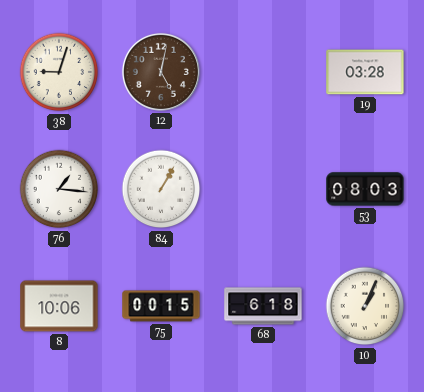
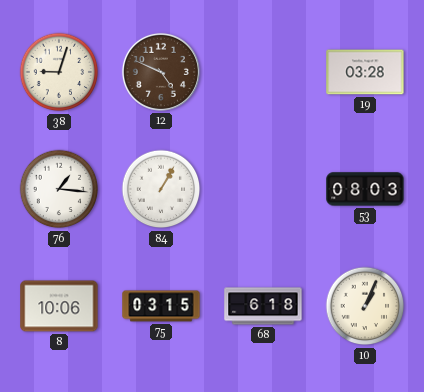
12: 5:02 -> 4:49
75: 00:15 -> 03:15
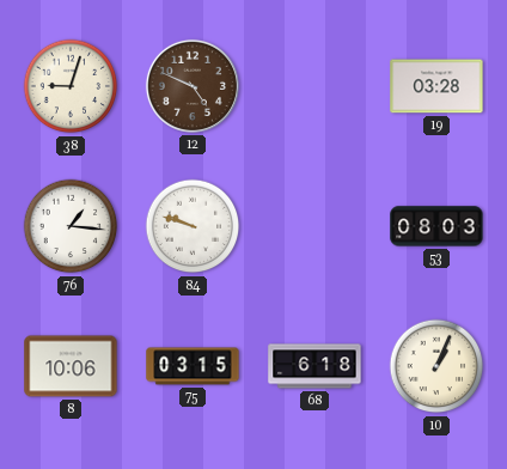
84: 1:05 -> 9:48
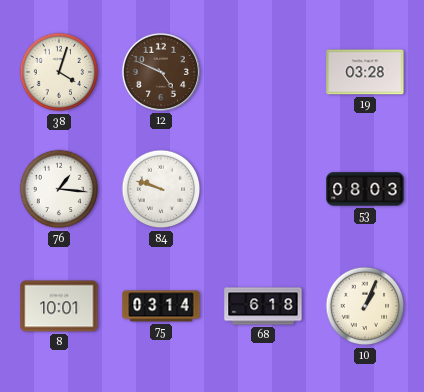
38: 9:03 -> 4:03
8: 10:06 -> 10:01
75: 03:15 -> 03:14
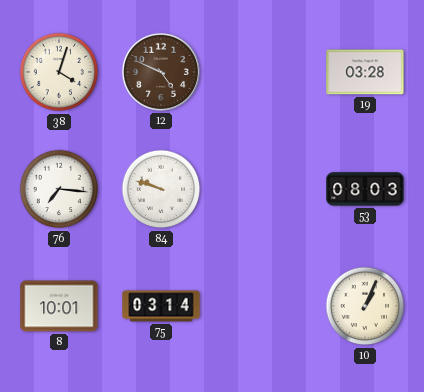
76: 1:16 -> 7:16
68: 6:18 -> none
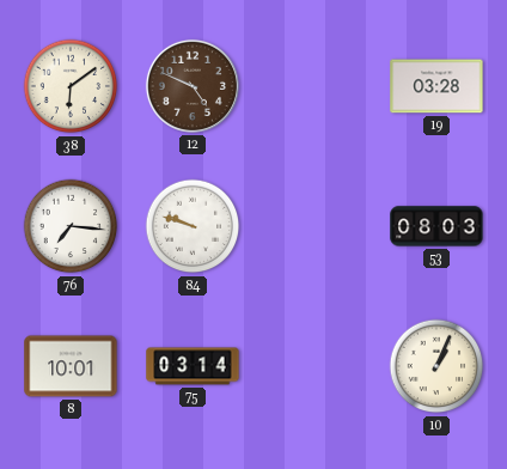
38: 4:03 -> 6:09
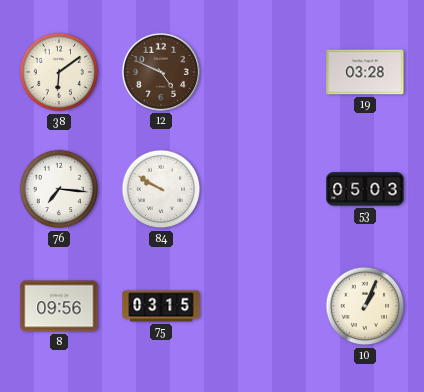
84: 9:48 -> 9:50
53: 08:03 -> 05:03
8: 10:01 -> 09:56
75: 03:14 -> 03:15
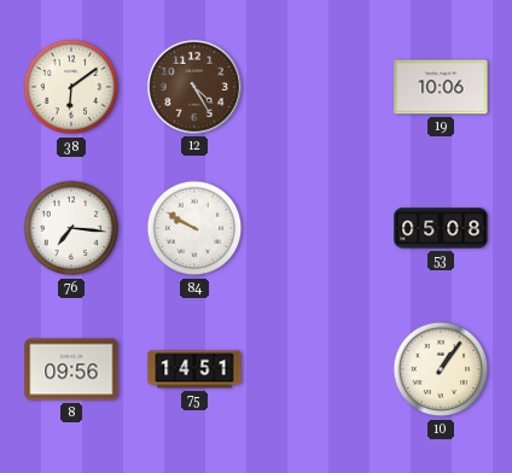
12: 4:49 -> 4:25
19: 03:28 -> 10:06
53: 05:03 -> 05:08
75: 03:15 -> 14:51
10: 1:04 -> 1:06
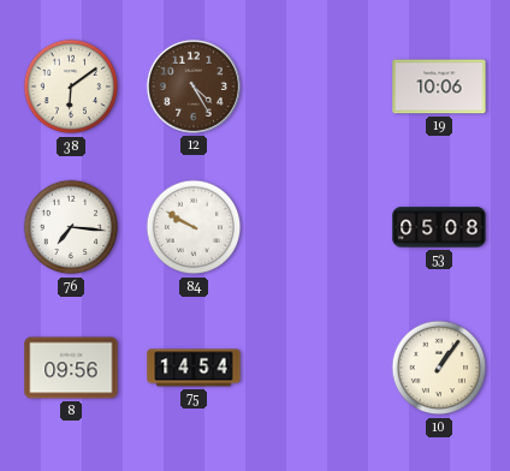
75: 14:51 -> 14:54
